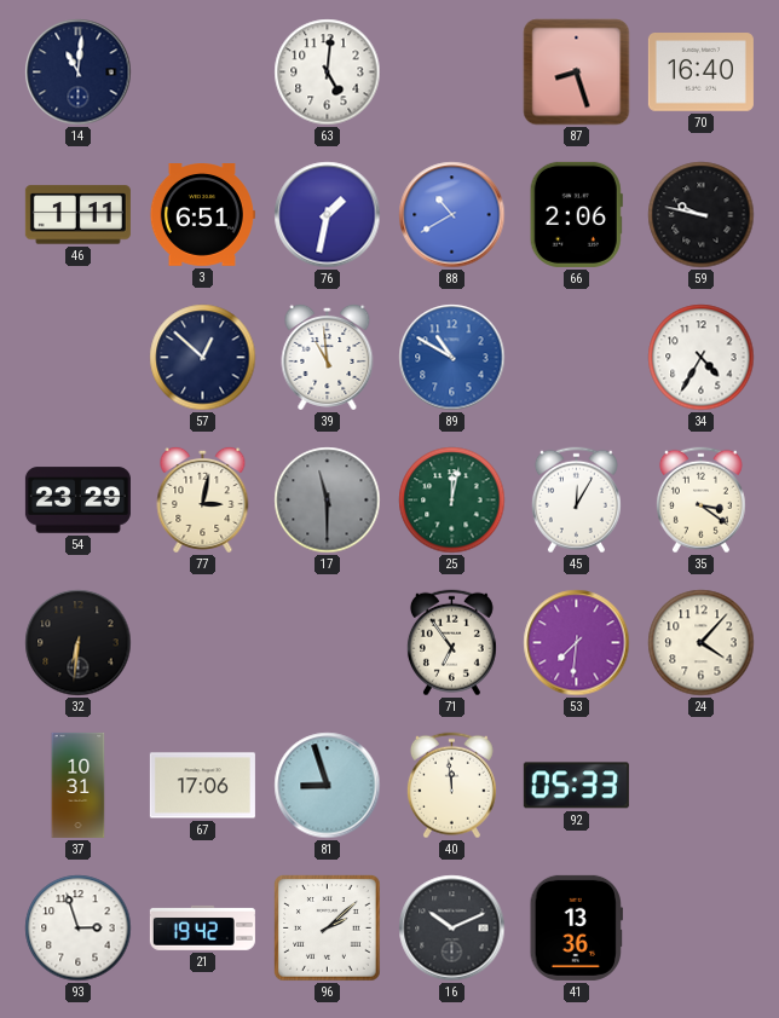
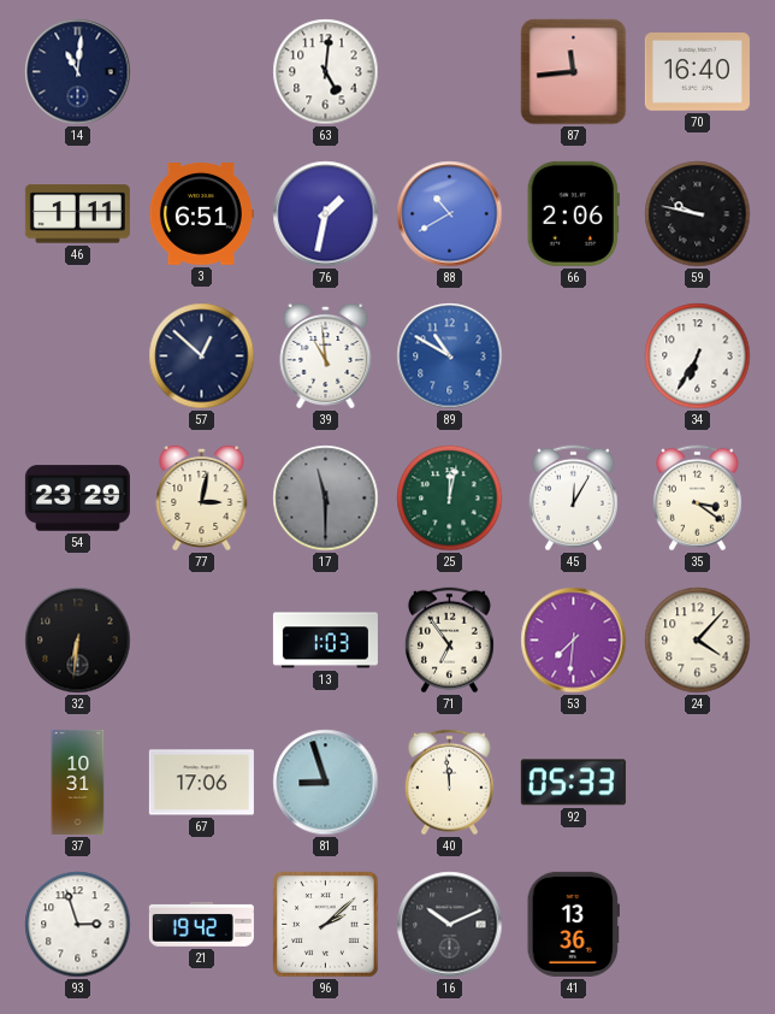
87: 8:27 -> 11:44
34: 4:35 -> 6:35
13: none -> 1:03
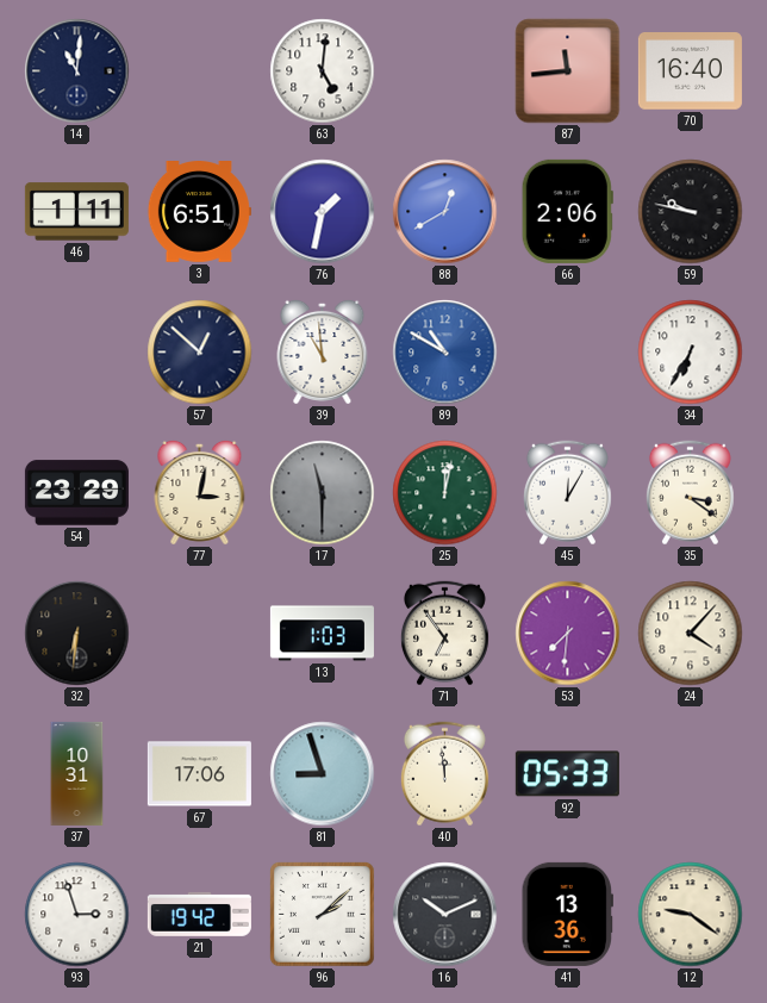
88: 10:40 -> 12:40
12: none -> 9:21
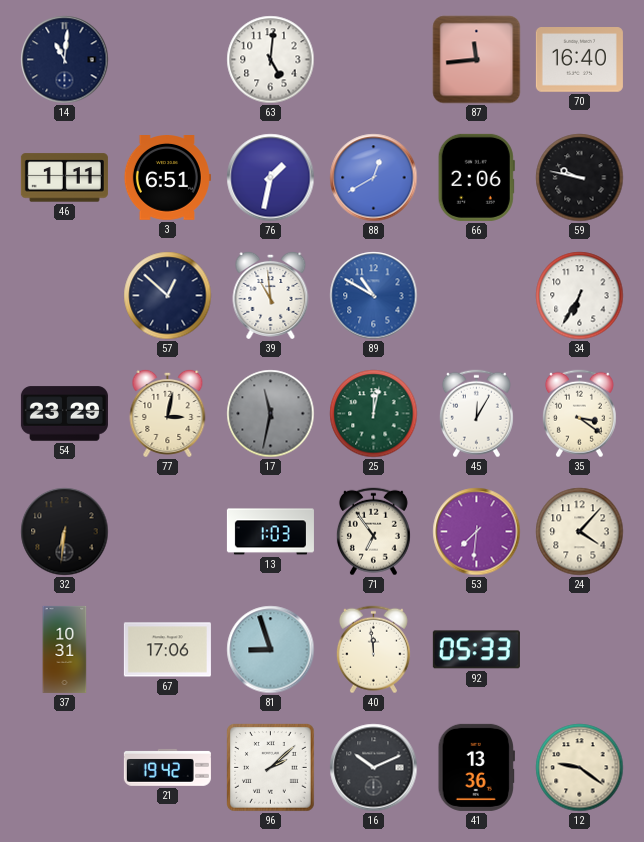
17: 11:30 -> 11:32
93: 2:57 -> none
